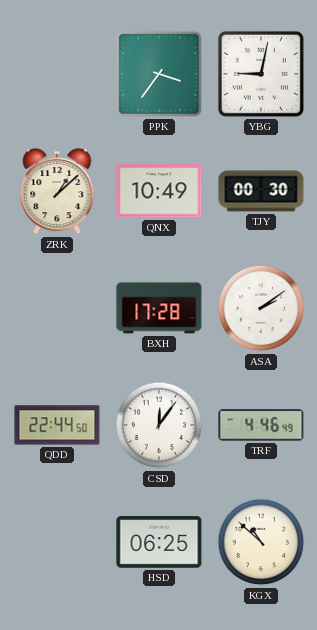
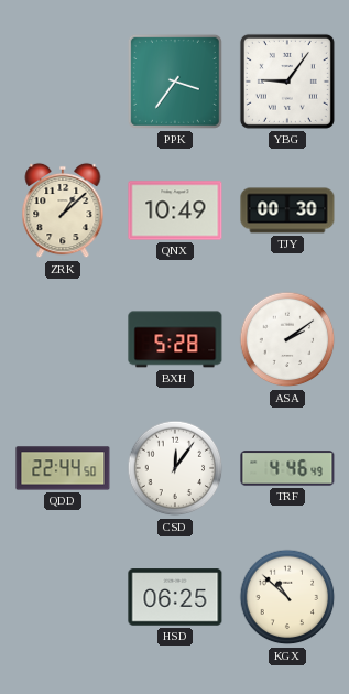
YBG: 9:02 -> 9:06
BXH: 17:28 -> 5:28
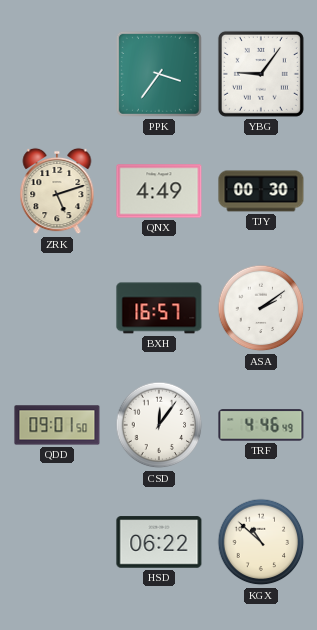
ZRK: 1:08 -> 5:12
QNX: 10:49 -> 4:49
BXH: 5:28 -> 16:57
QDD: 22:44 -> 09:01
HSD: 06:25 -> 06:22
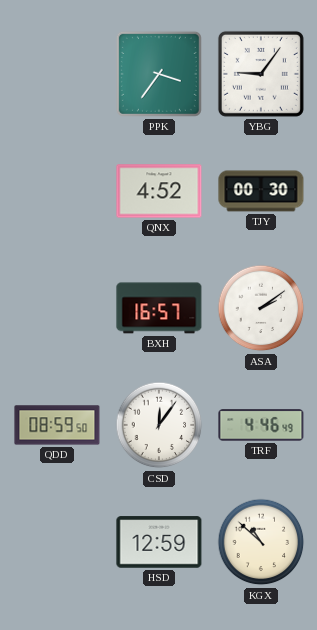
ZRK: 5:12 -> none
QNX: 4:49 -> 4:52
QDD: 09:01 -> 08:59
HSD: 06:22 -> 12:59
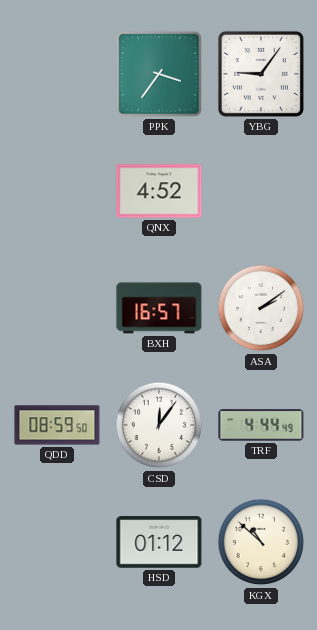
TJY: 00:30 -> none
TRF: 4:46 -> 4:44
HSD: 12:59 -> 01:12
